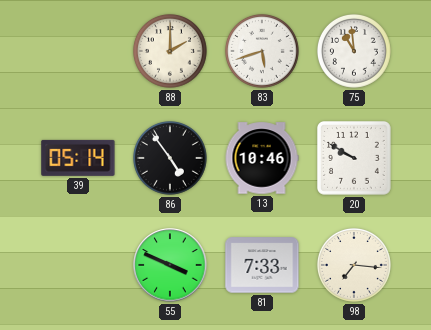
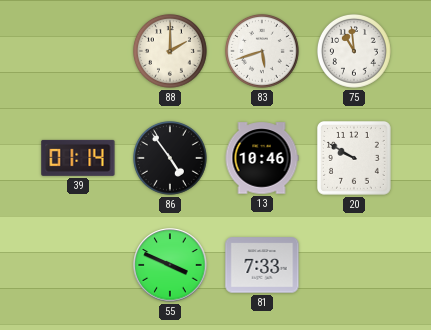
39: 05:14 -> 01:14
98: 7:16 -> none
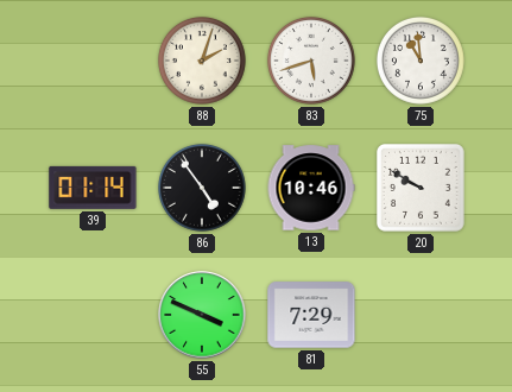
88: 2:00 -> 2:03
81: 7:33 -> 7:29
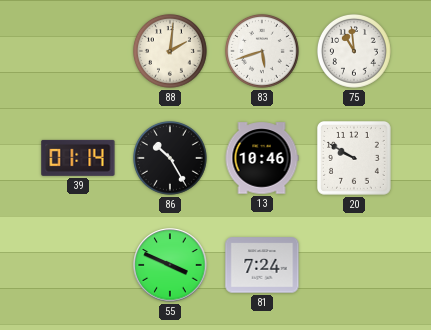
88: 2:03 -> 2:01
86: 4:54 -> 10:25
81: 7:29 -> 7:24
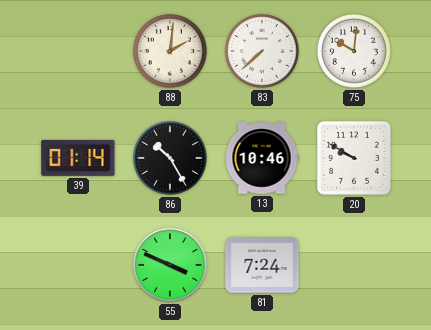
83: 5:42 -> 7:38
75: 10:59 -> 10:01
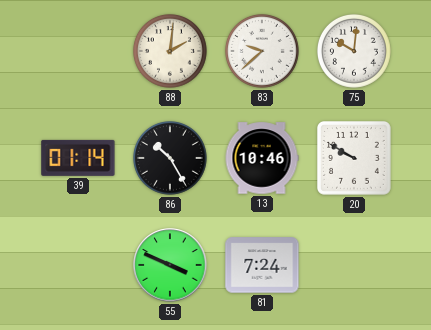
83: 7:38 -> 9:38
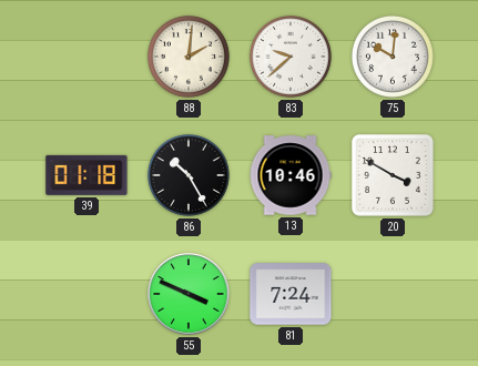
39: 01:14 -> 01:18
20: 9:50 -> 3:50
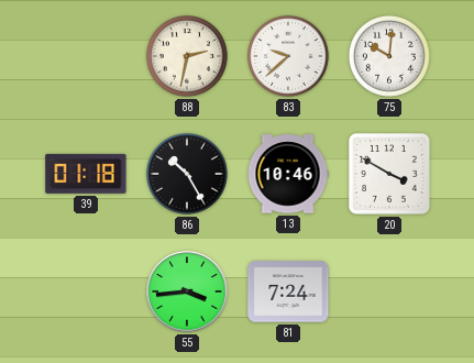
88: 2:01 -> 2:32
55: 3:49 -> 3:44
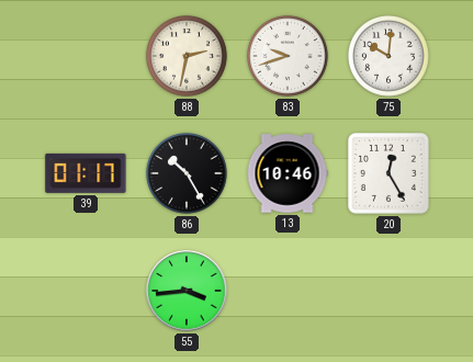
83: 9:38 -> 9:42
39: 01:18 -> 01:17
20: 3:50 -> 12:25
81: 7:24 -> none
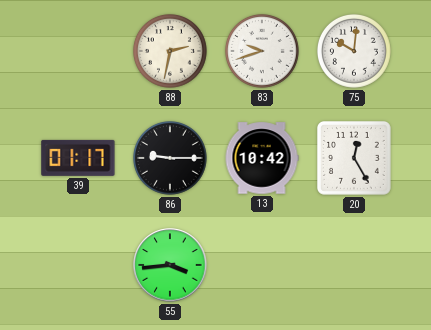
86: 10:25 -> 9:15
13: 10:46 -> 10:42
